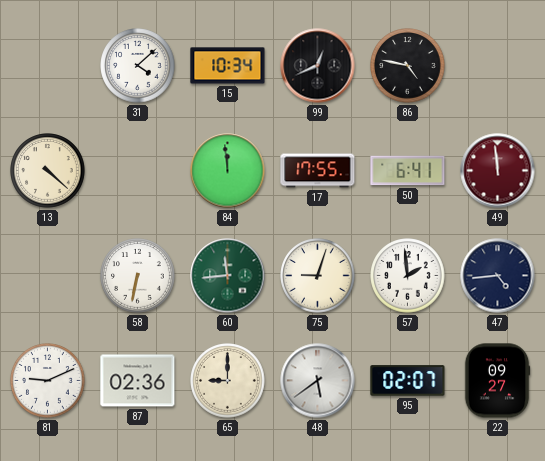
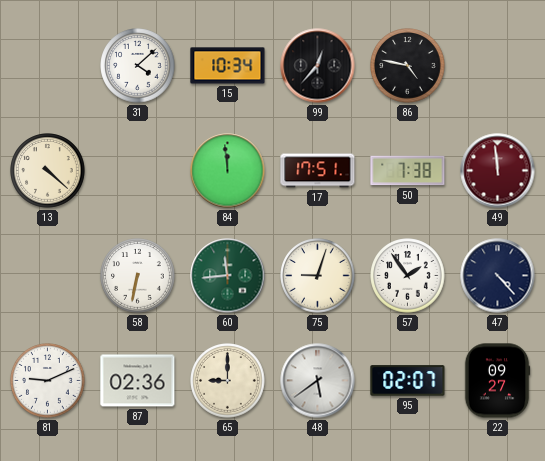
99: 12:41 -> 12:37
17: 17:55 -> 17:51
50: 6:41 -> 7:38
57: 1:59 -> 1:54
47: 4:44 -> 4:23
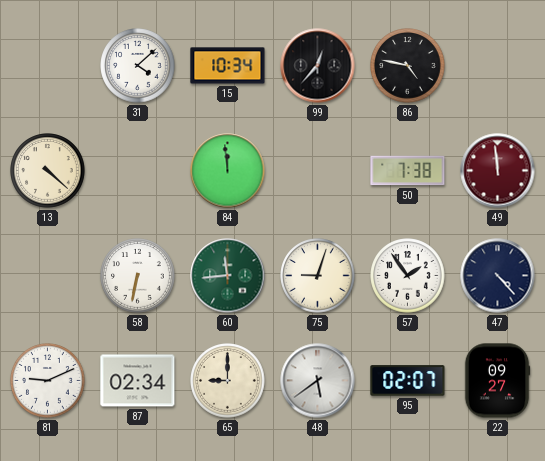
17: 17:51 -> none
87: 02:36 -> 02:34
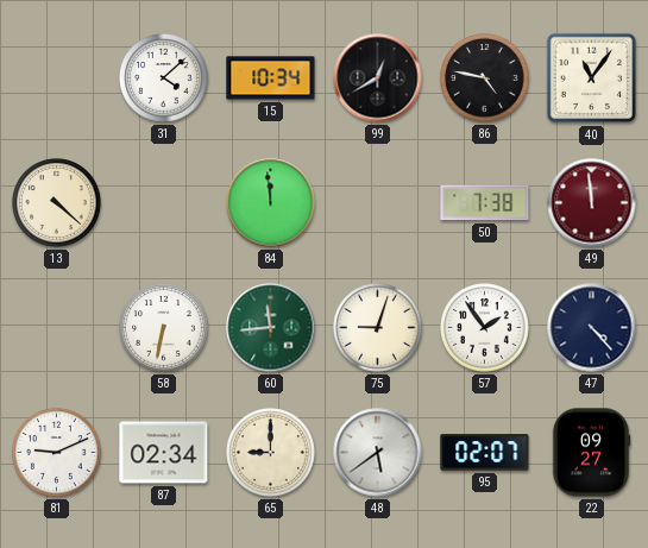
99: 12:37 -> 12:40
40: none -> 11:06
